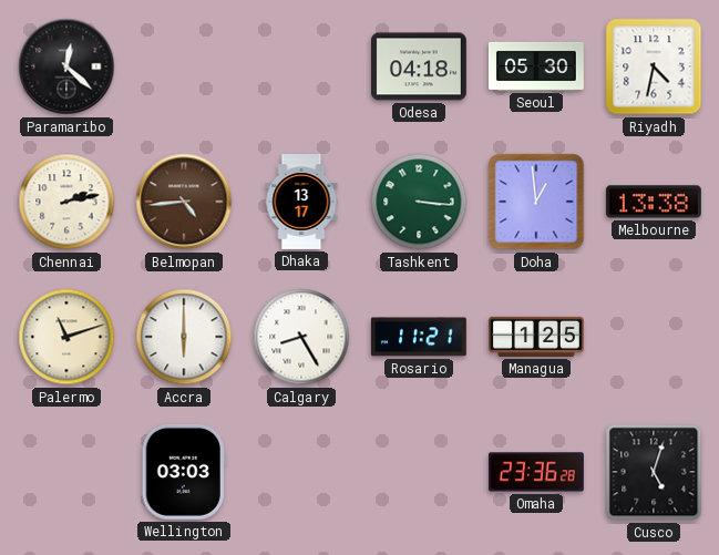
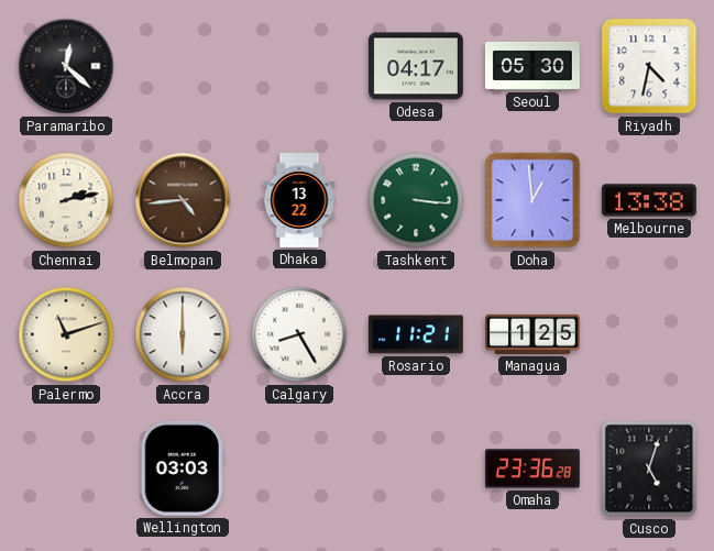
Odesa: 04:18 -> 04:17
Dhaka: 13:17 -> 13:22
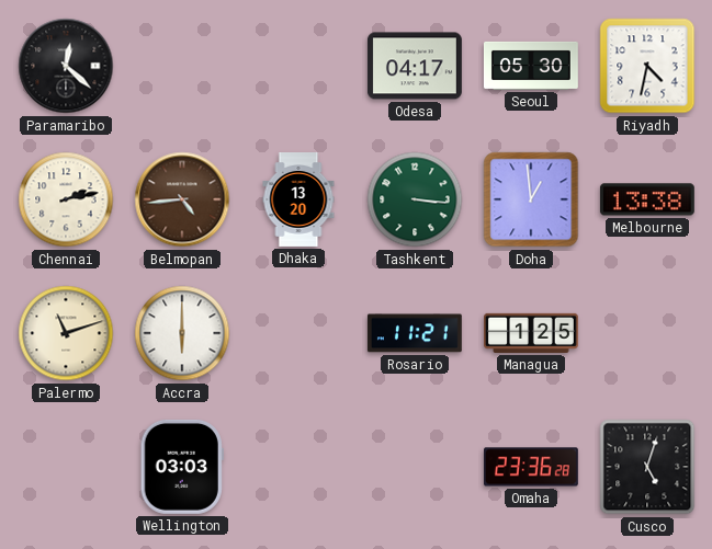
Dhaka: 13:22 -> 13:20
Calgary: 8:25 -> none
